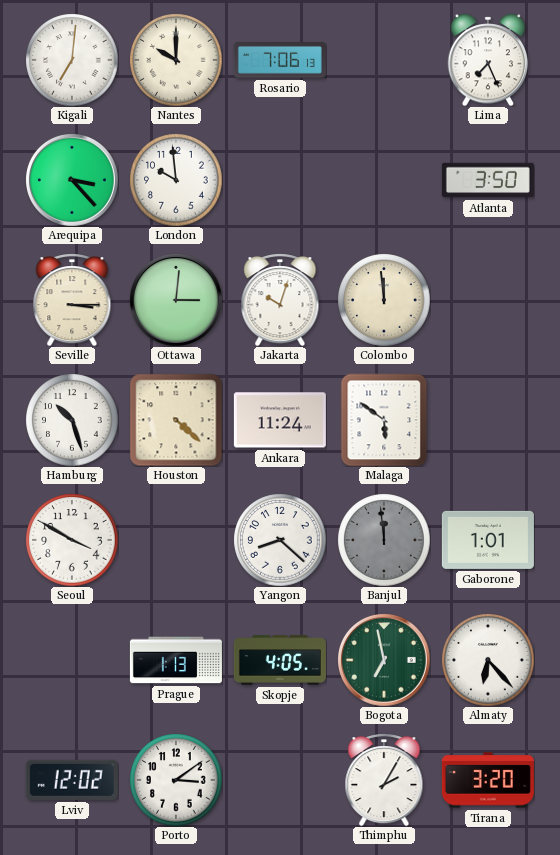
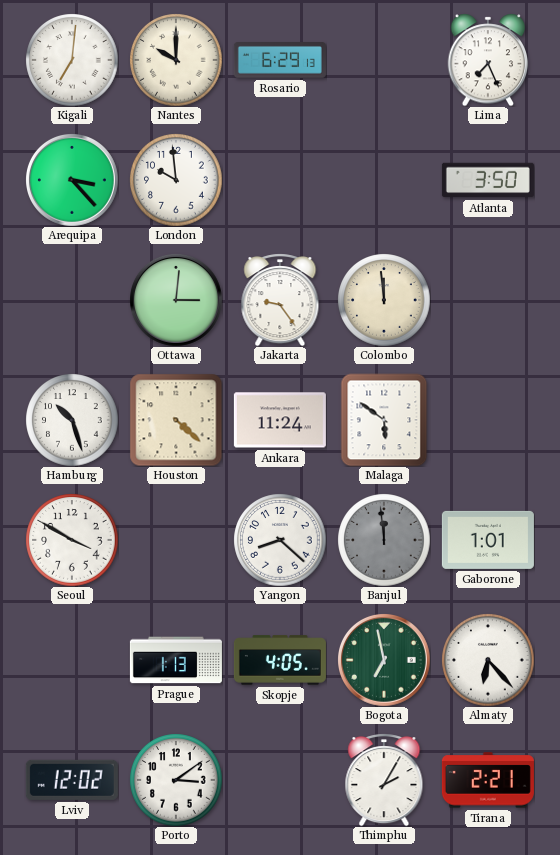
Rosario: 7:06 -> 6:29
Seville: 3:15 -> none
Jakarta: 10:03 -> 9:24
Tirana: 3:20 -> 2:21
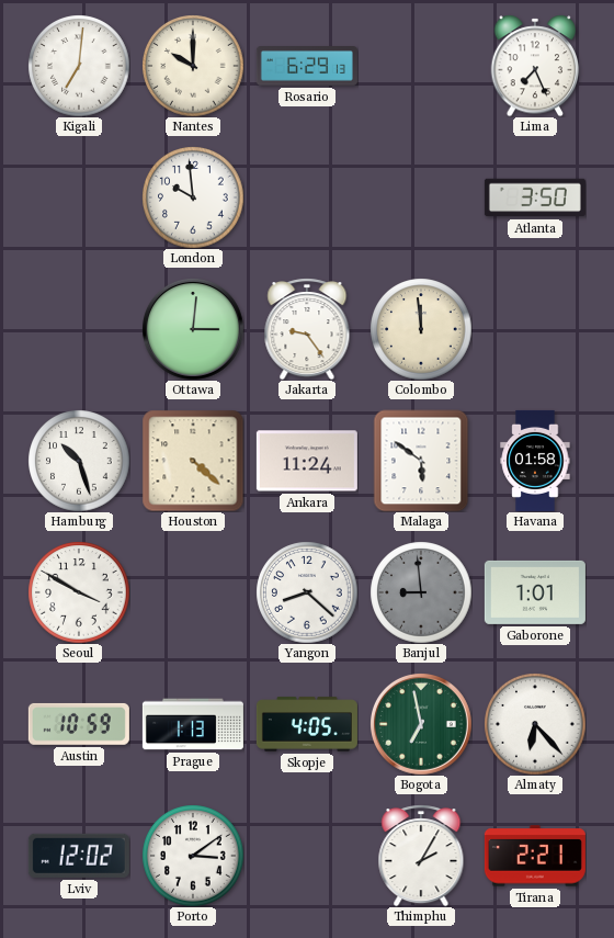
Arequipa: 3:23 -> none
Havana: none -> 01:58
Banjul: 11:59 -> 8:59
Austin: none -> 10:59
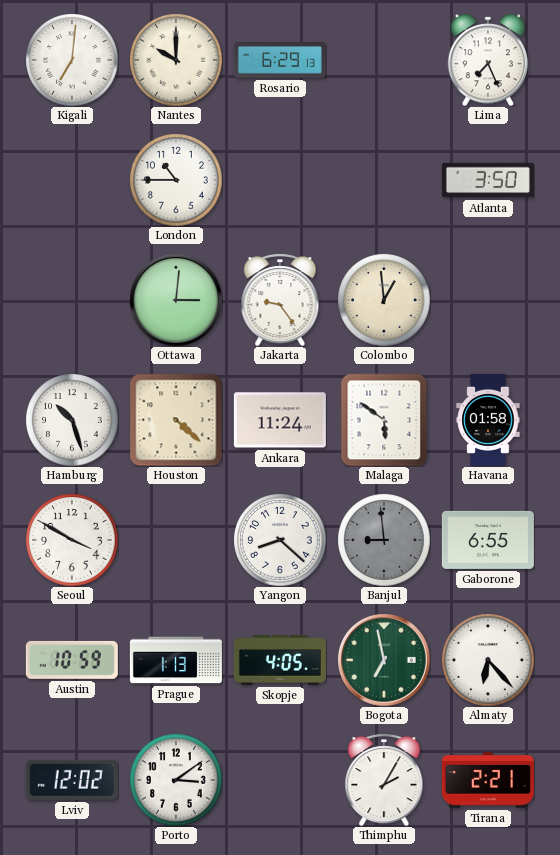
London: 9:59 -> 10:45
Colombo: 11:59 -> 12:59
Gaborone: 1:01 -> 6:55
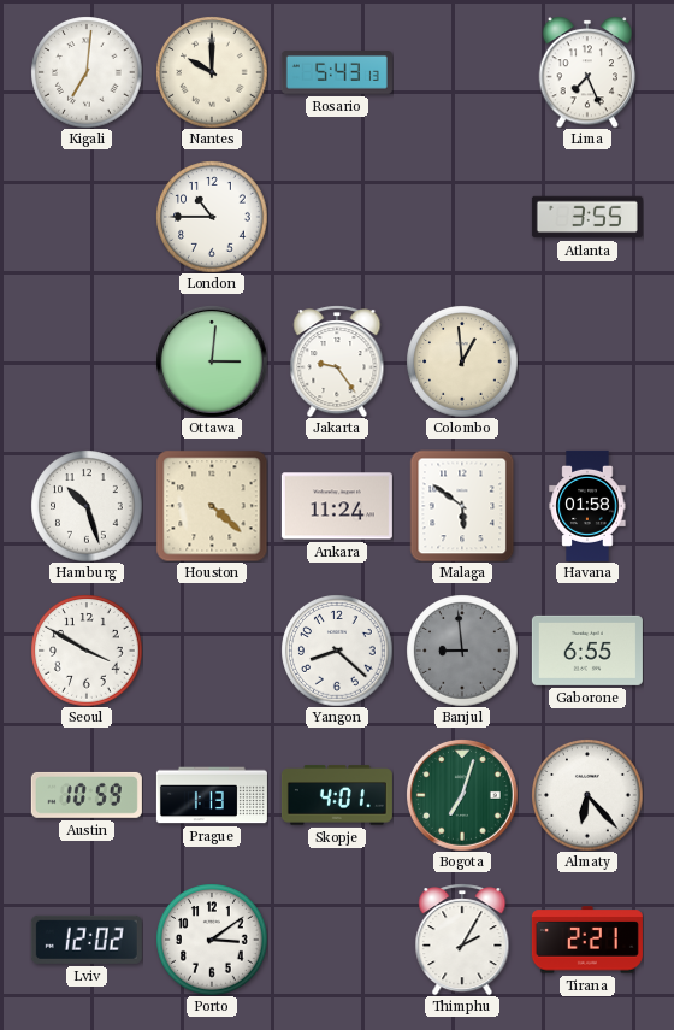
Rosario: 6:29 -> 5:43
Atlanta: 3:50 -> 3:55
Skopje: 4:05 -> 4:01
Bogota: 6:58 -> 7:03
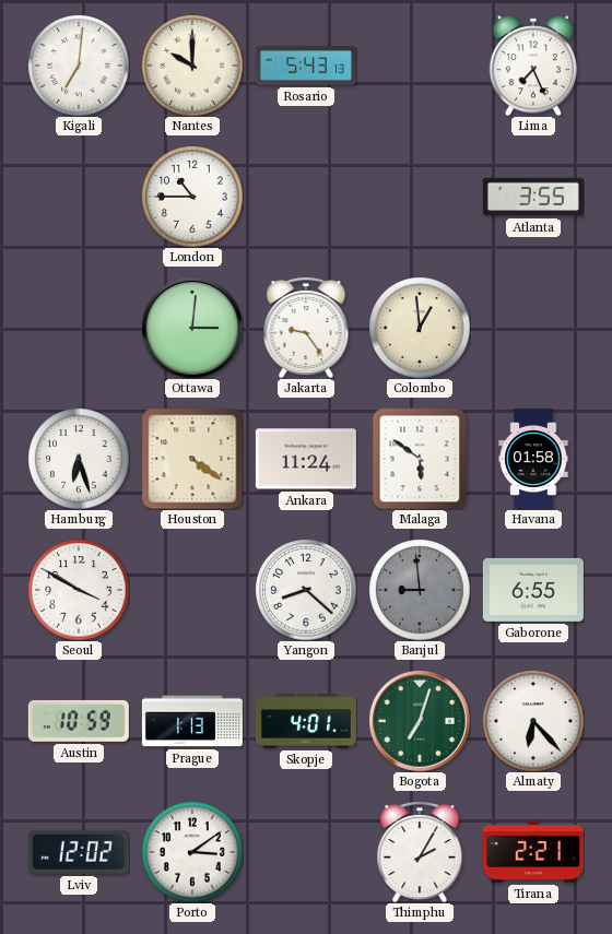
Hamburg: 10:27 -> 6:27
Houston: 4:22 -> 4:21
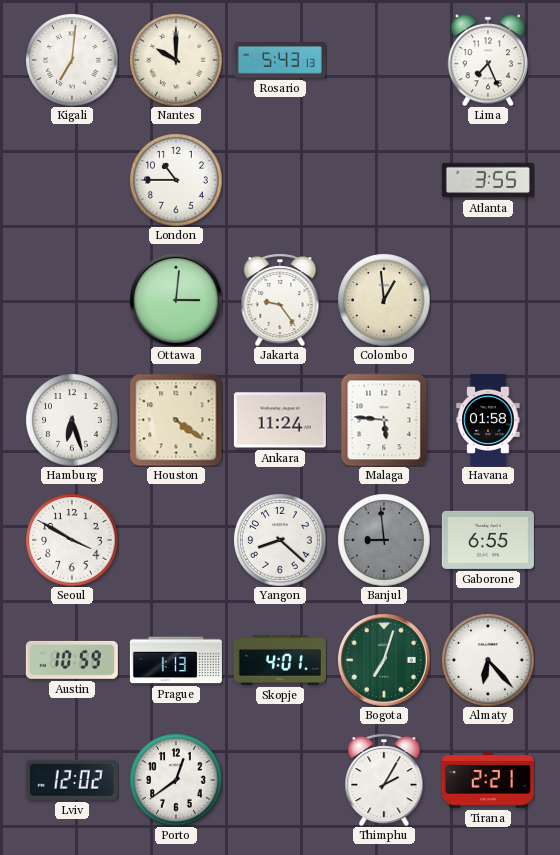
Malaga: 5:51 -> 5:46
Porto: 3:09 -> 12:39
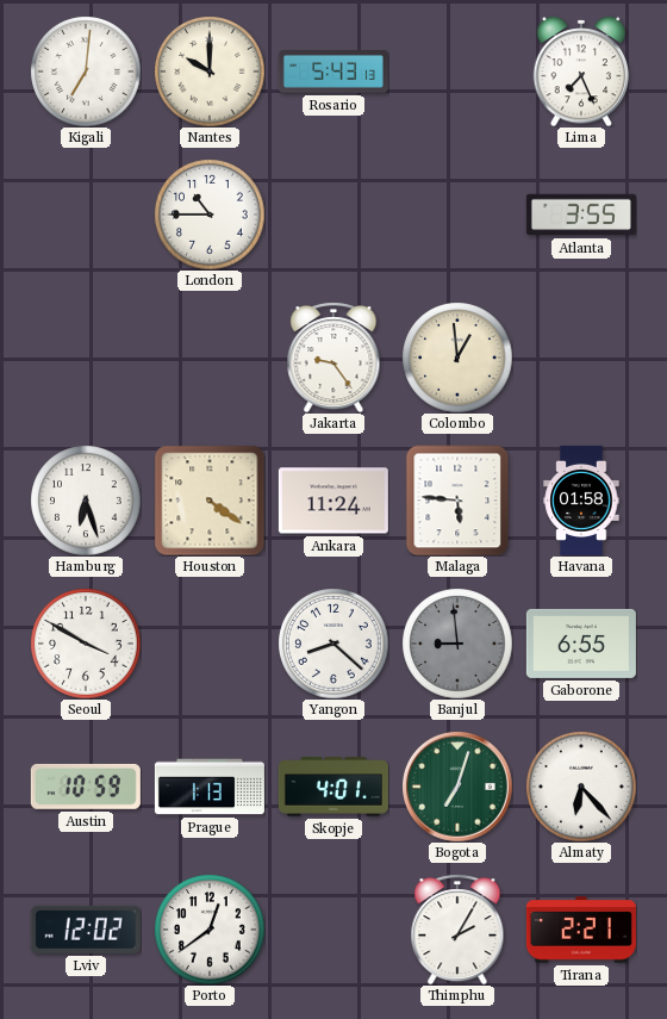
Ottawa: 3:01 -> none
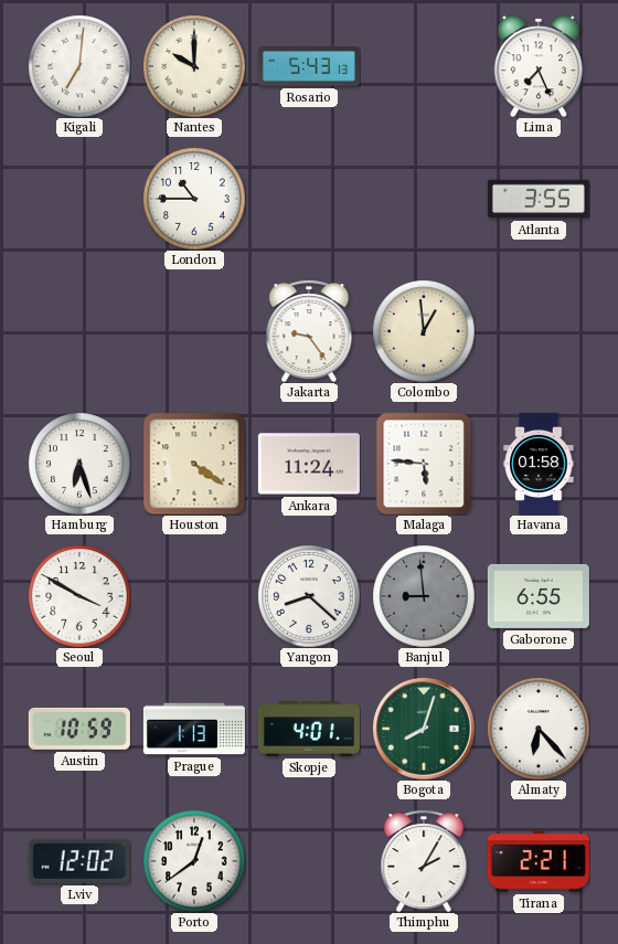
Bogota: 7:03 -> 8:03
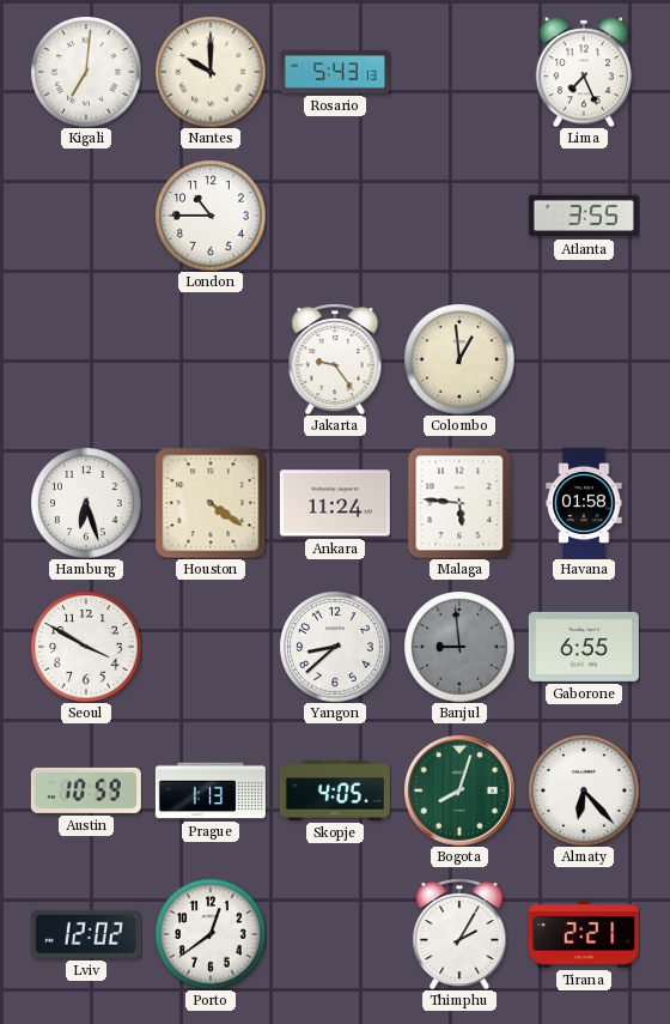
Yangon: 8:22 -> 8:38
Skopje: 4:01 -> 4:05
